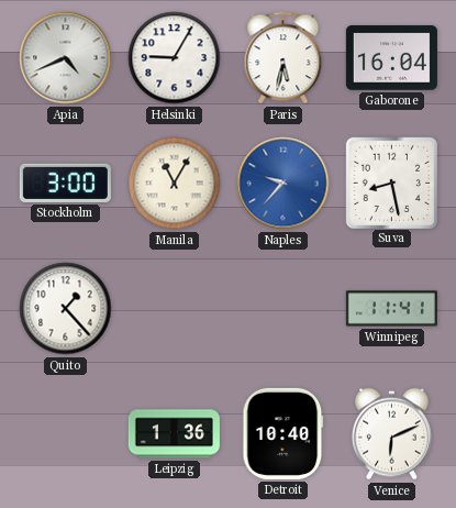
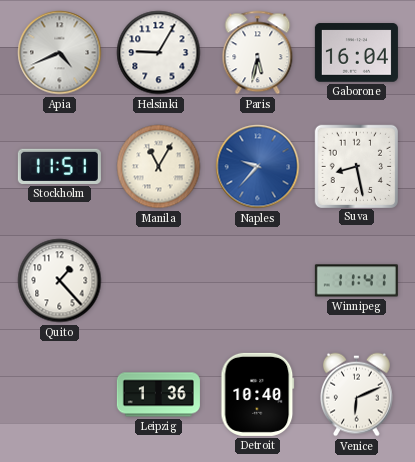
Stockholm: 3:00 -> 11:51
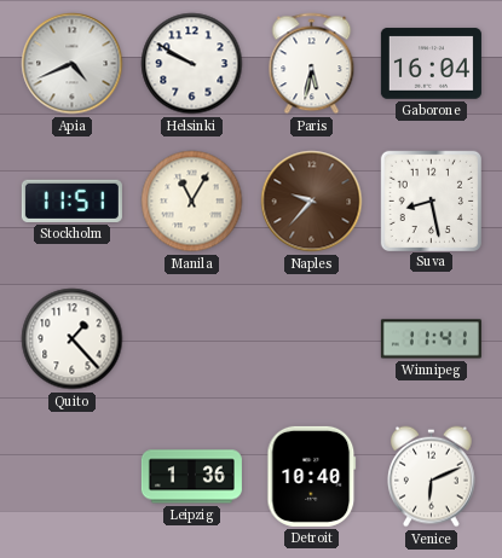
Helsinki: 9:05 -> 9:50
Naples dial: blue -> brown
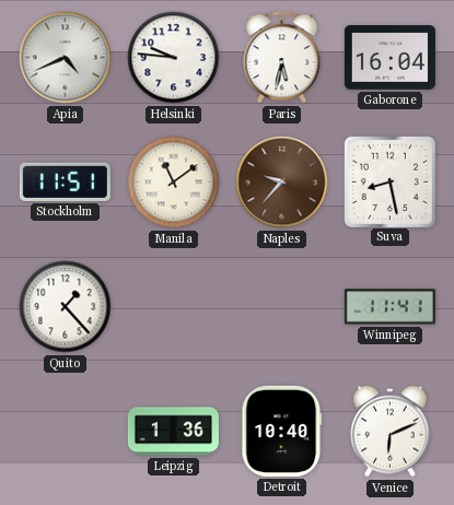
Helsinki: 9:50 -> 9:46
Manila: 11:05 -> 11:09
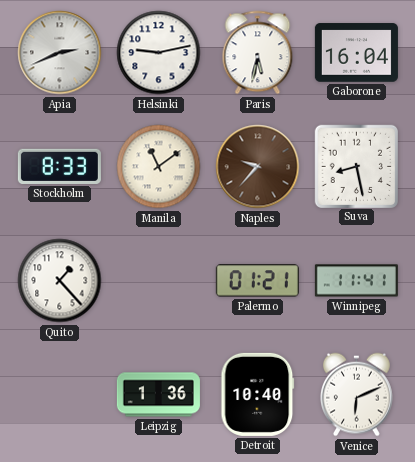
Apia: 4:41 -> 2:41
Helsinki: 9:46 -> 9:13
Stockholm: 11:51 -> 8:33
Palermo: none -> 01:21
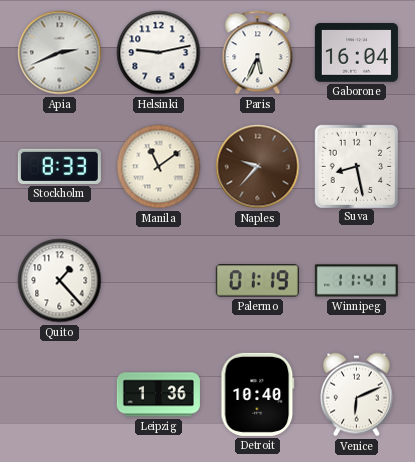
Paris: 5:32 -> 5:34
Palermo: 01:21 -> 01:19
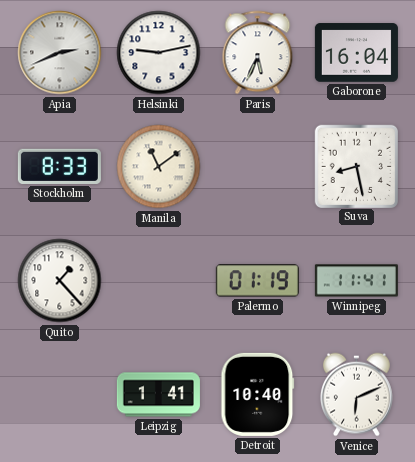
Naples: 9:37 -> none
Leipzig: 1:36 -> 1:41
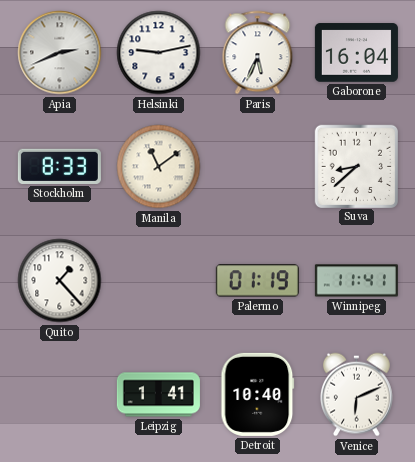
Suva: 8:28 -> 8:38
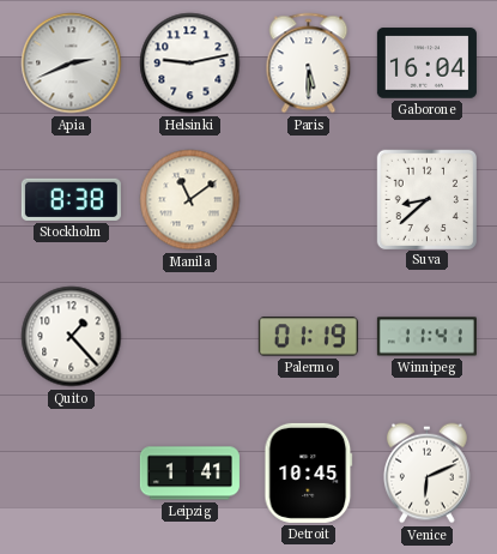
Paris: 5:34 -> 5:30
Stockholm: 8:33 -> 8:38
Detroit: 10:40 -> 10:45
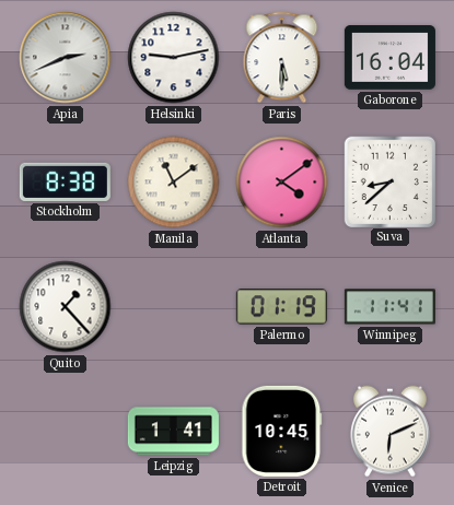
Atlanta: none -> 4:09
